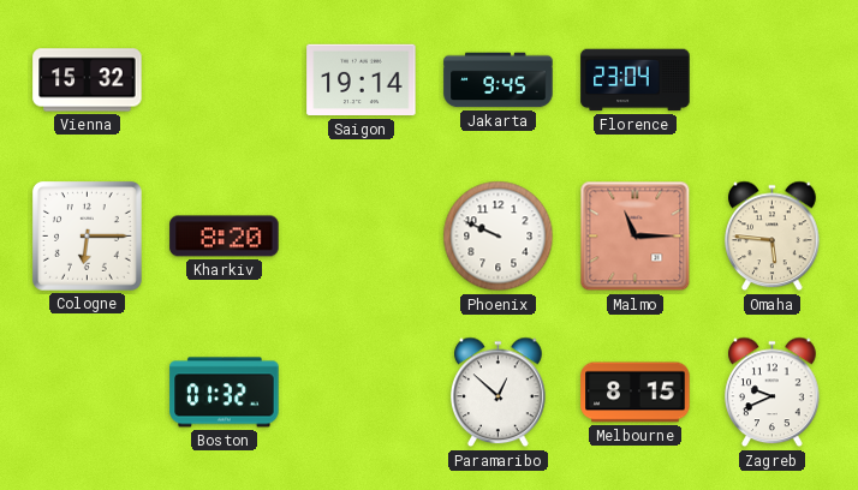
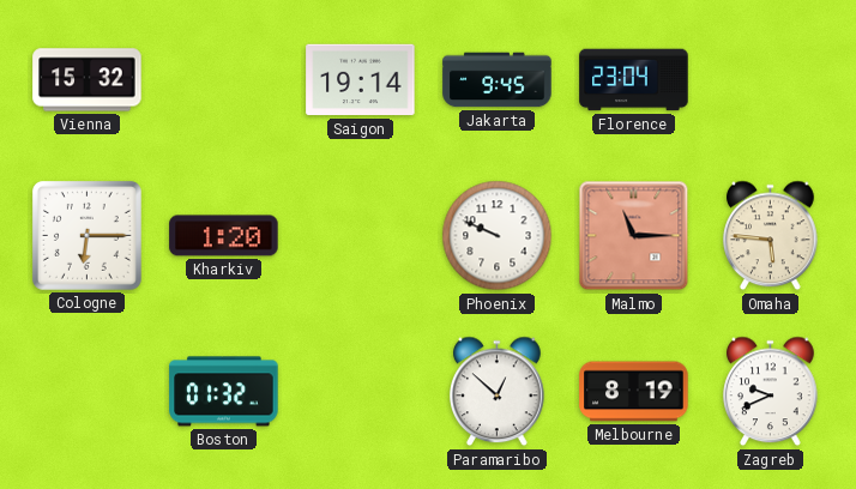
Kharkiv: 8:20 -> 1:20
Melbourne: 8:15 -> 8:19
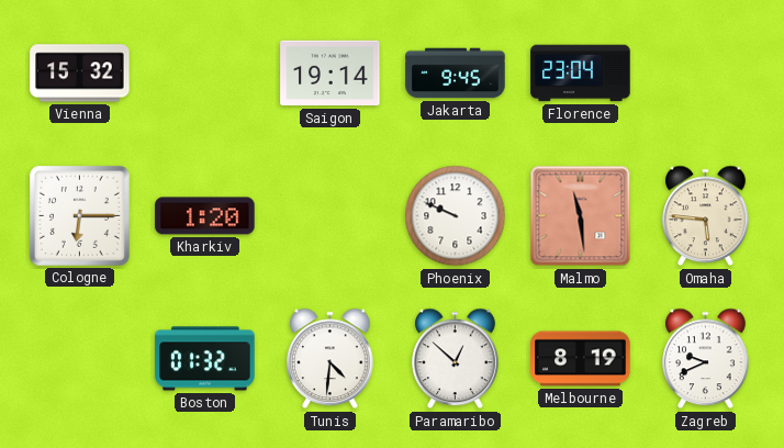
Malmo: 11:15 -> 11:29
Tunis: none -> 4:31
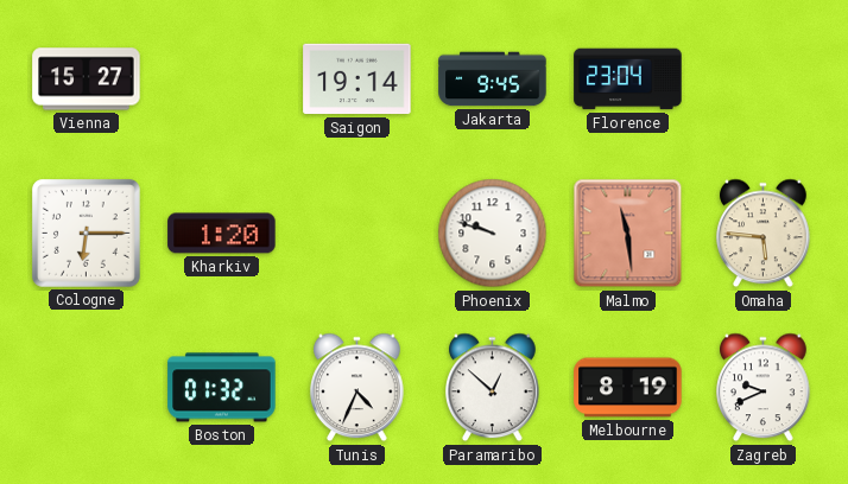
Vienna: 15:32 -> 15:27
Phoenix: 9:49 -> 9:48
Tunis: 4:31 -> 4:34
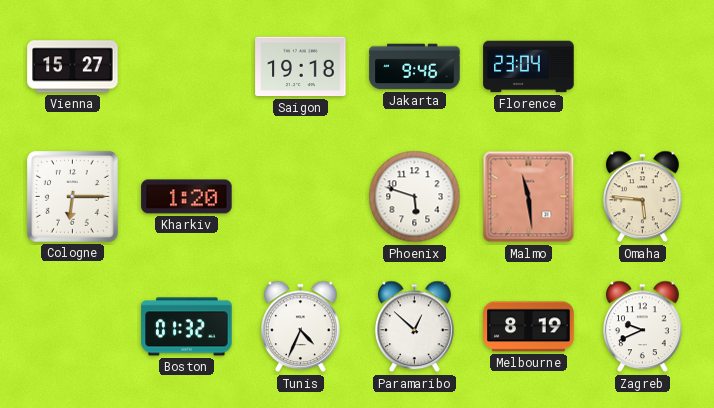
Saigon: 19:14 -> 19:18
Jakarta: 9:45 -> 9:46
Phoenix: 9:48 -> 5:48
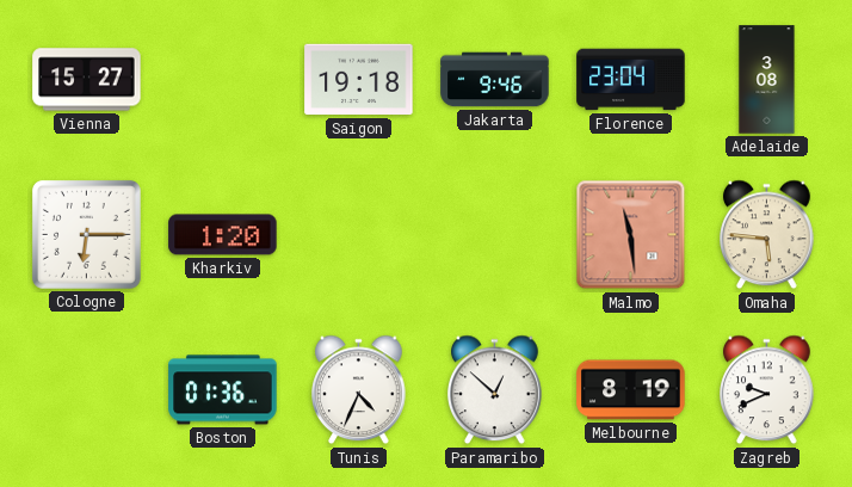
Adelaide: none -> 3:08
Phoenix: 5:48 -> none
Boston: 01:32 -> 01:36
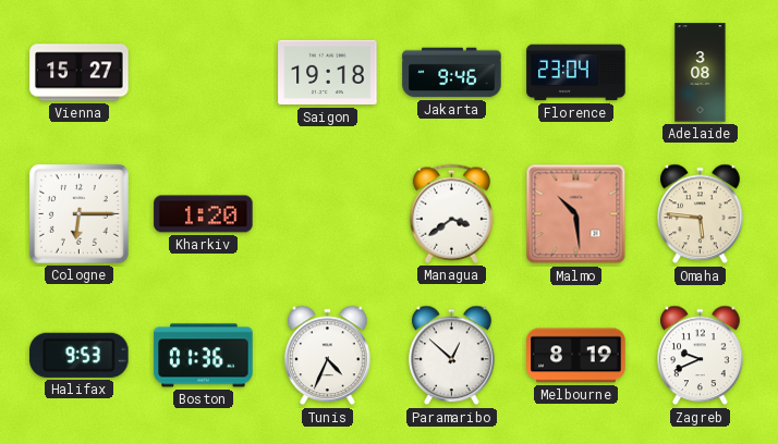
Managua: none -> 3:39
Malmo: 11:29 -> 10:29
Halifax: none -> 9:53
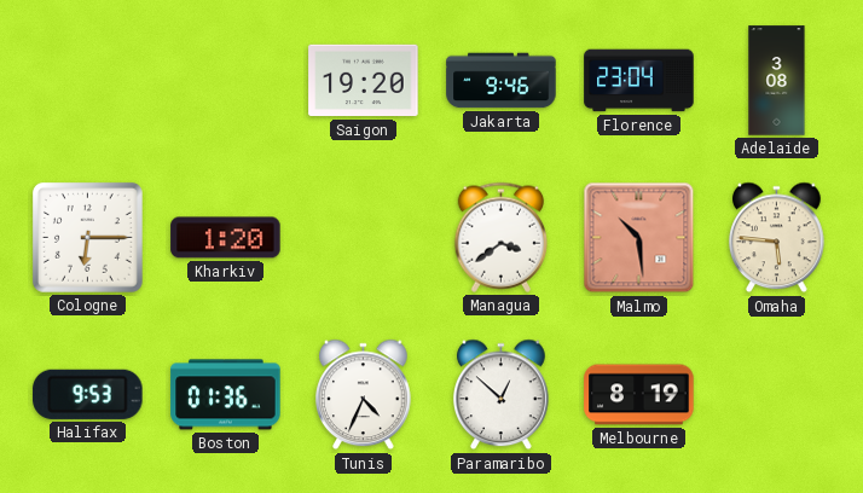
Vienna: 15:27 -> none
Saigon: 19:18 -> 19:20
Zagreb: 9:41 -> none
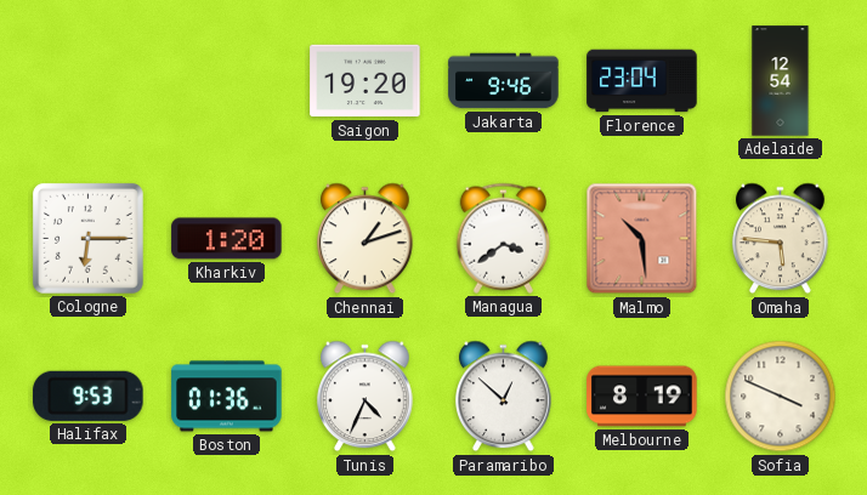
Adelaide: 3:08 -> 12:54
Chennai: none -> 1:12
Sofia: none -> 3:49
